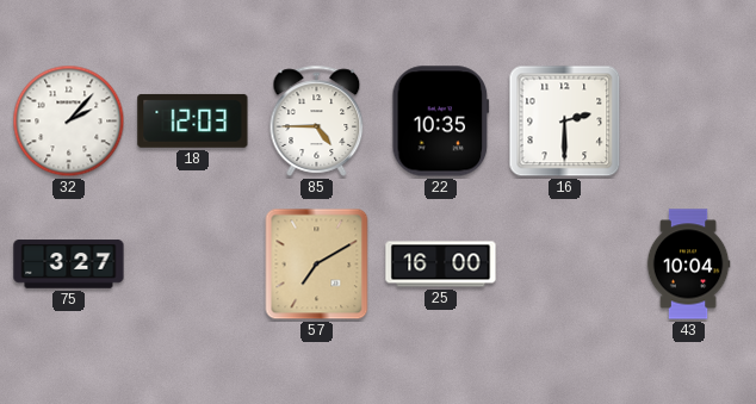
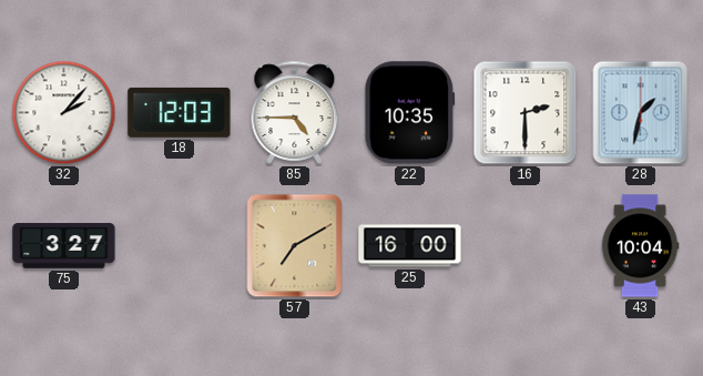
28: none -> 1:32
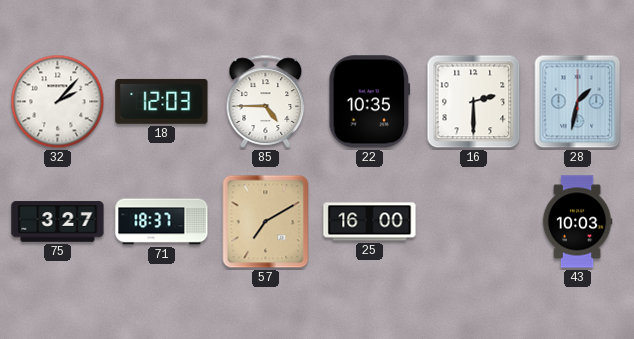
71: none -> 18:37
43: 10:04 -> 10:03
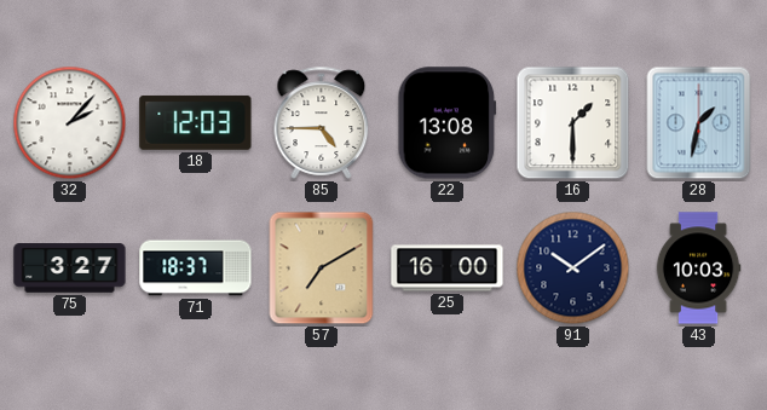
22: 10:35 -> 13:08
16: 2:30 -> 1:30
91: none -> 10:09
